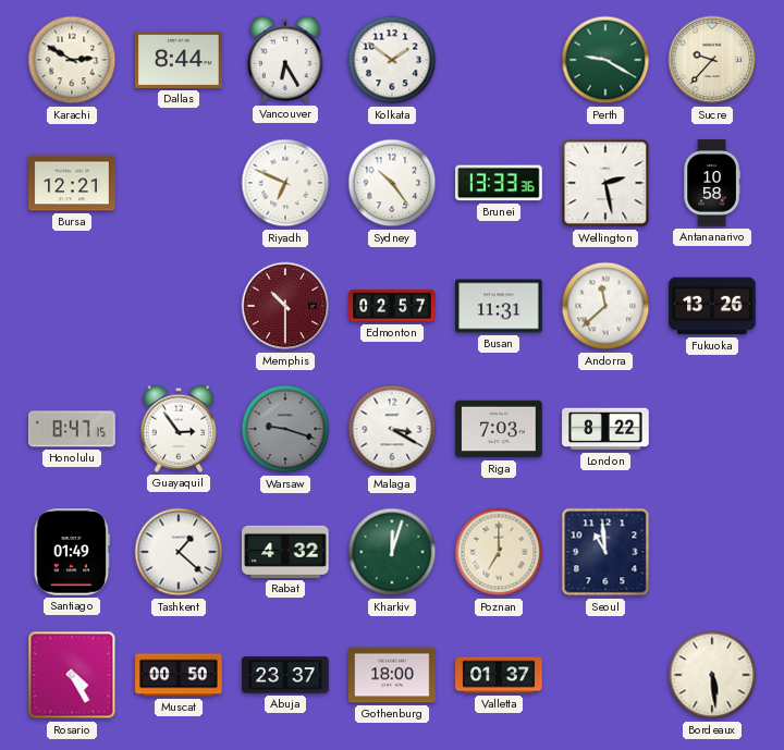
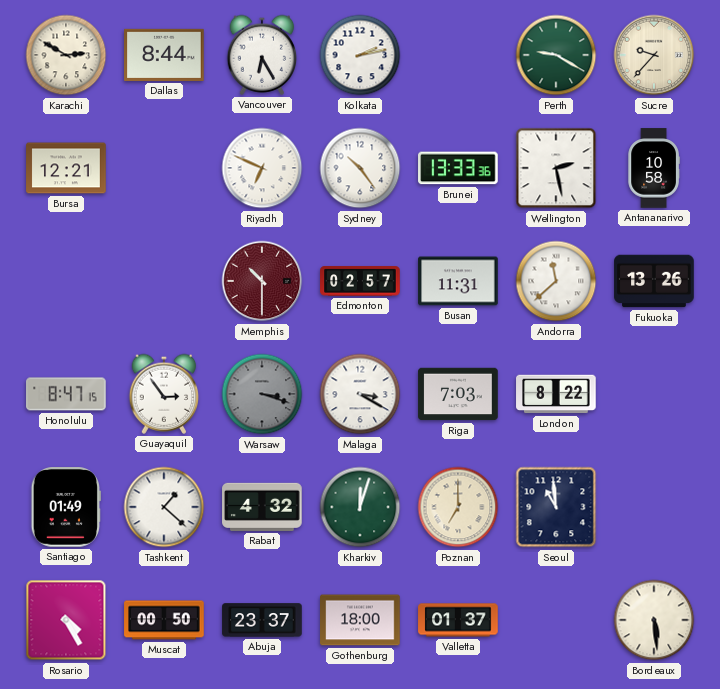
Kolkata: 1:51 -> 2:13
Warsaw: 9:18 -> 3:18
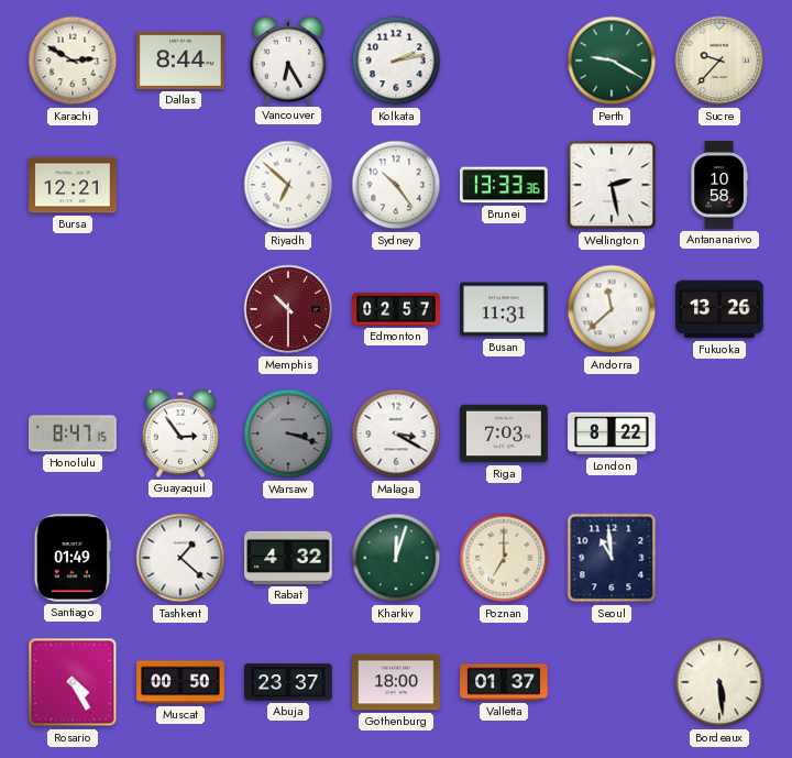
Riyadh: 6:49 -> 6:52
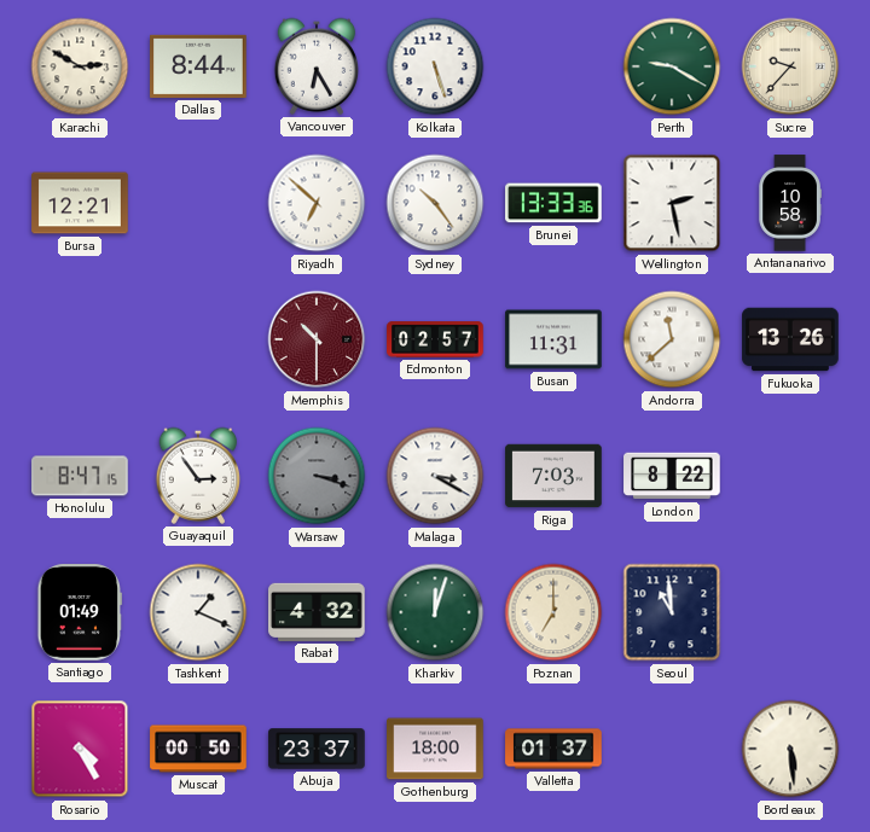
Kolkata: 2:13 -> 5:27
Tashkent: 1:22 -> 1:19
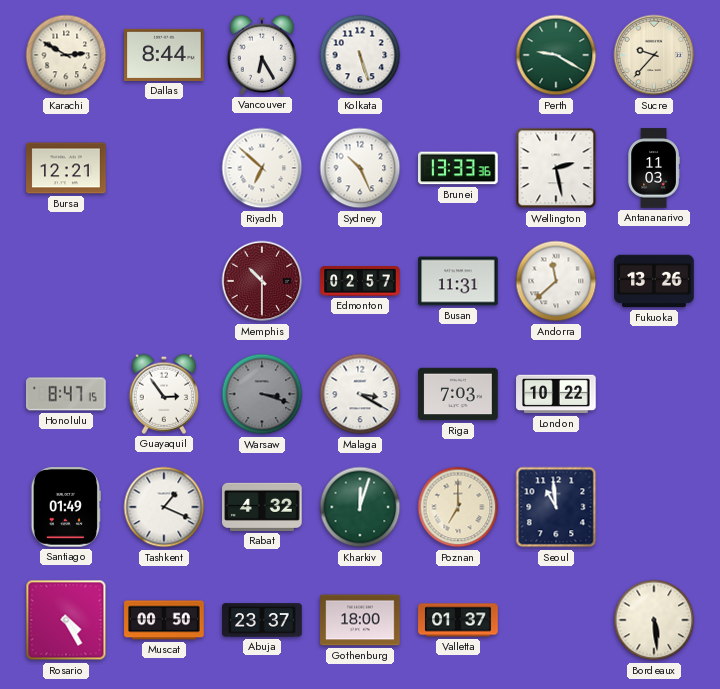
Sydney: 10:24 -> 10:26
Antananarivo: 10:58 -> 11:03
London: 8:22 -> 10:22
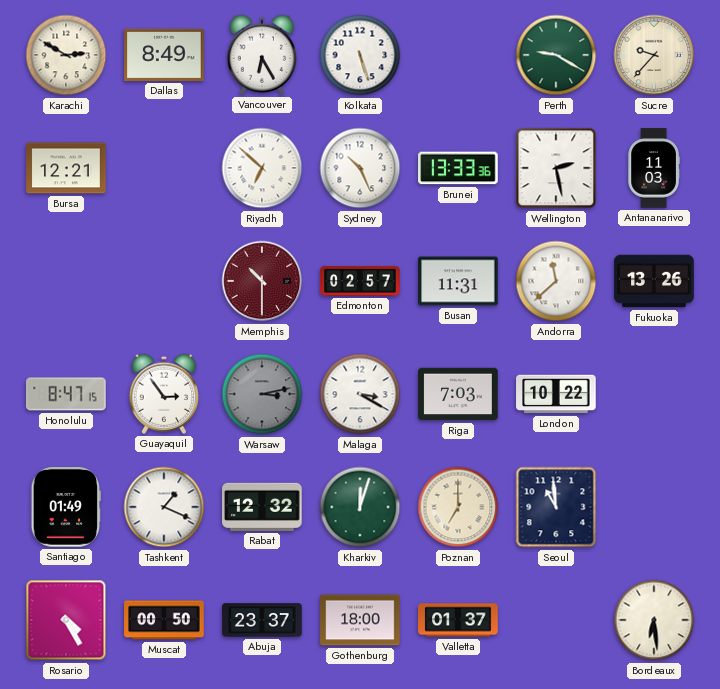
Dallas: 8:44 -> 8:49
Warsaw: 3:18 -> 3:13
Rabat: 4:32 -> 12:32
Bordeaux: 5:29 -> 6:29
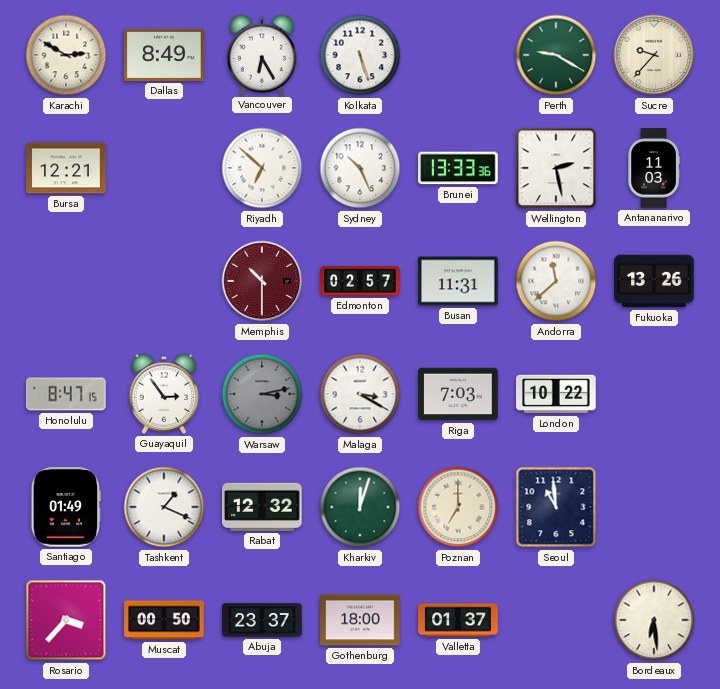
Rosario: 4:25 -> 3:37
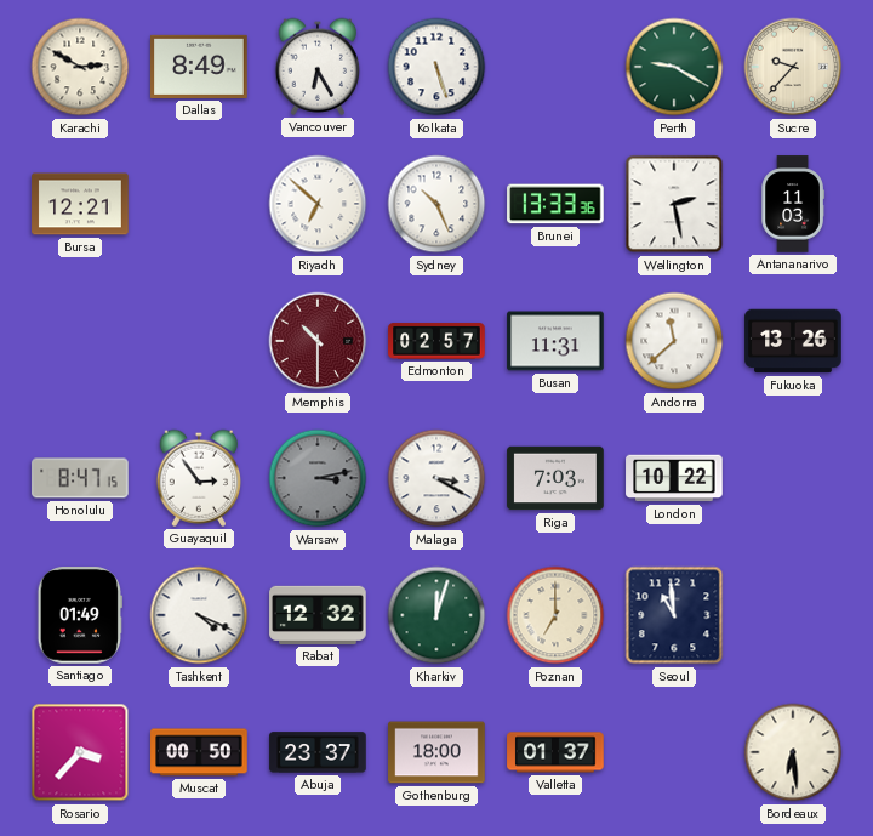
Tashkent: 1:19 -> 4:19
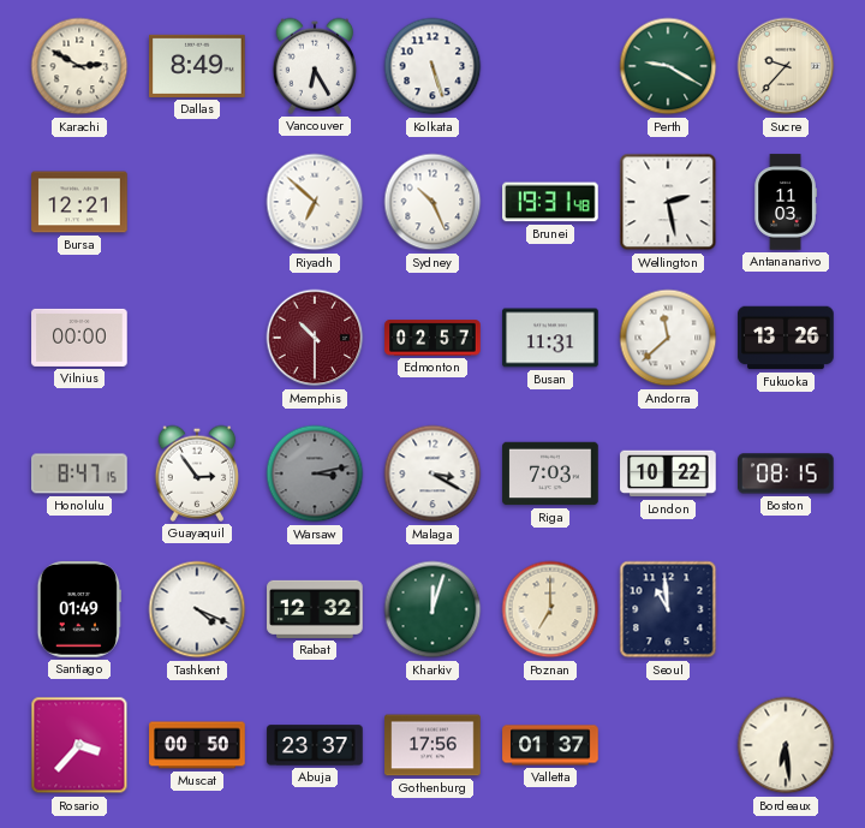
Brunei: 13:33 -> 19:31
Vilnius: none -> 00:00
Boston: none -> 08:15
Gothenburg: 18:00 -> 17:56
